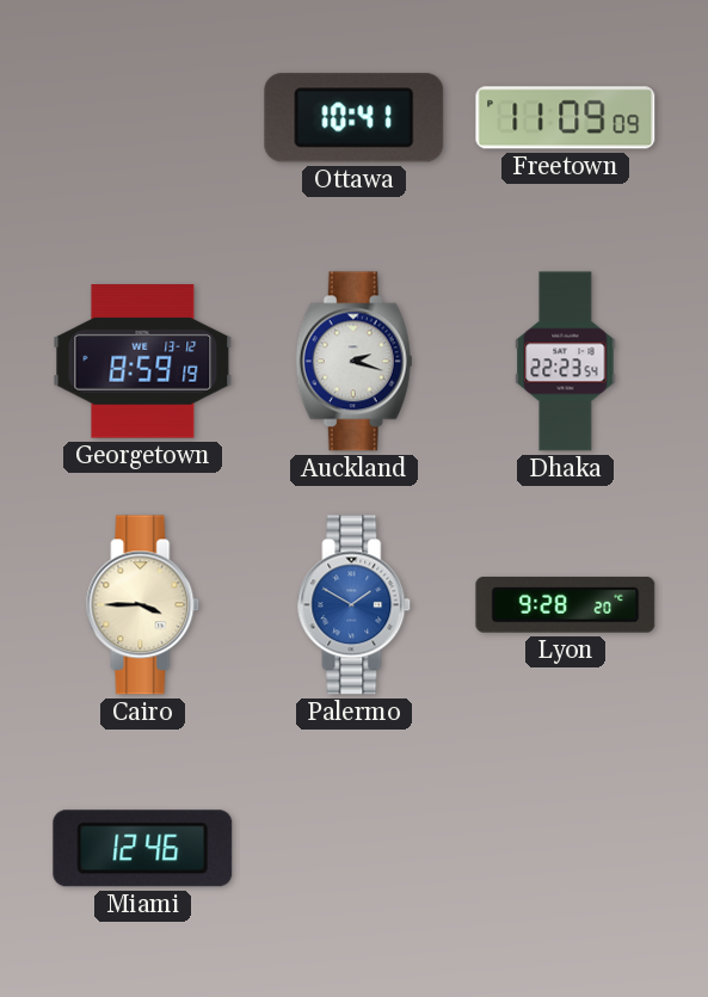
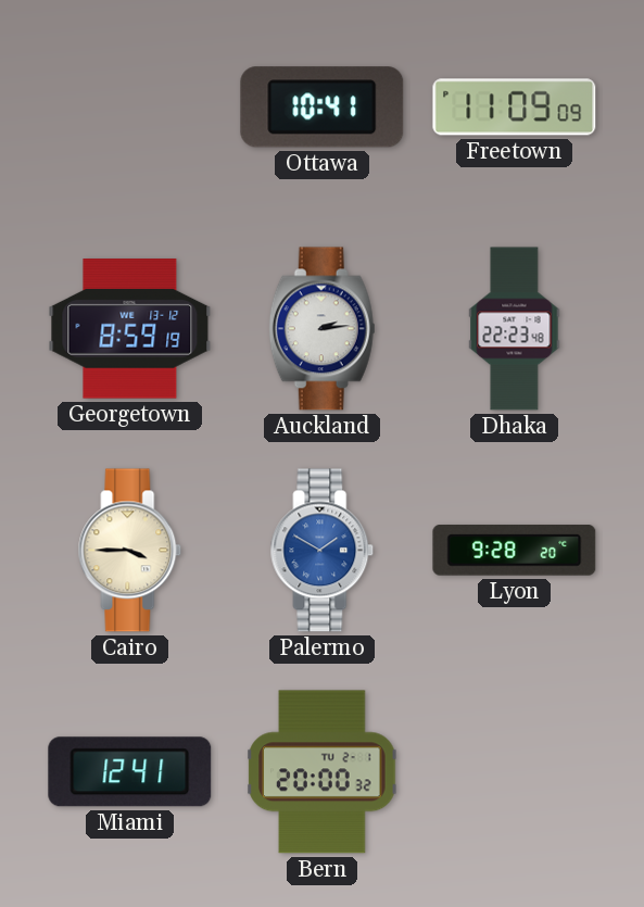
Auckland: 2:18 -> 2:14
Dhaka: 22:23:54 -> 22:23:48
Miami: 12:46 -> 12:41
Bern: none -> 20:00
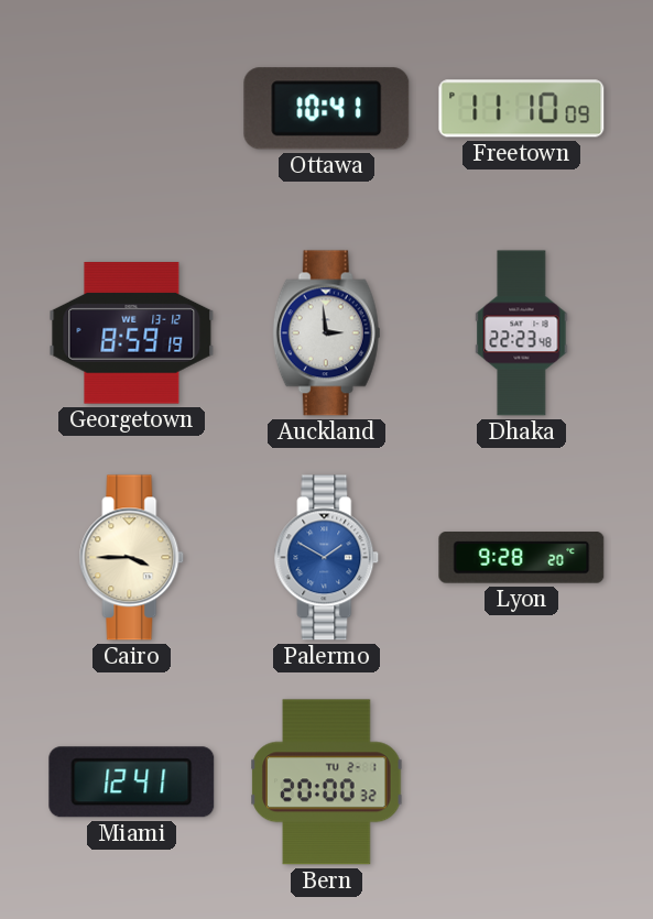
Freetown: 11:09 -> 11:10
Auckland: 2:14 -> 2:59
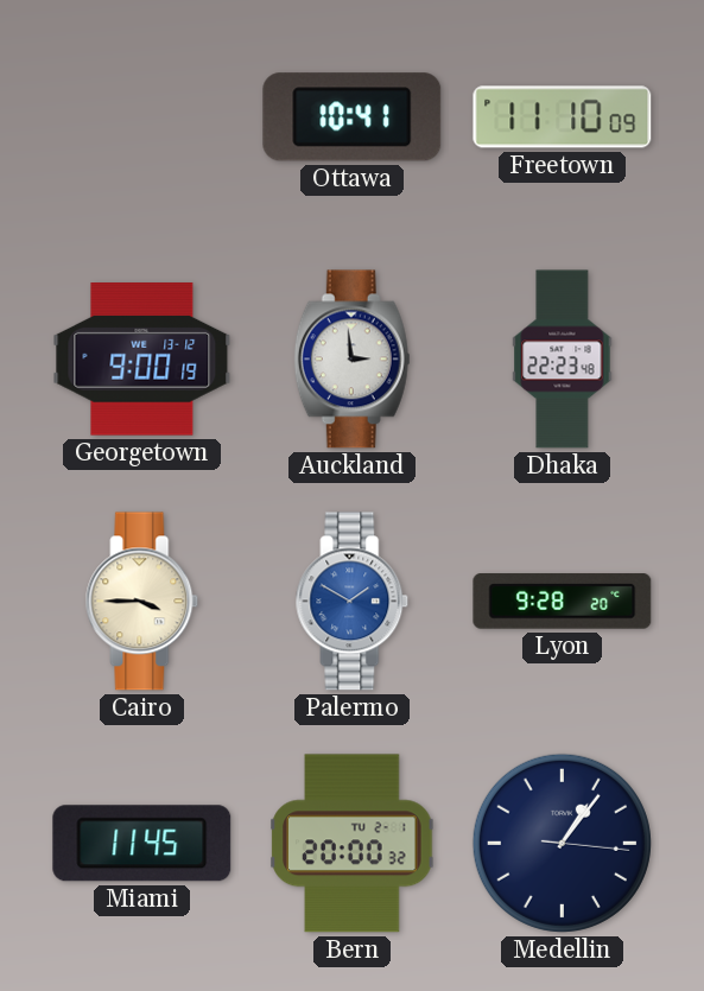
Georgetown: 8:59 -> 9:00
Miami: 12:41 -> 11:45
Medellin: none -> 1:06
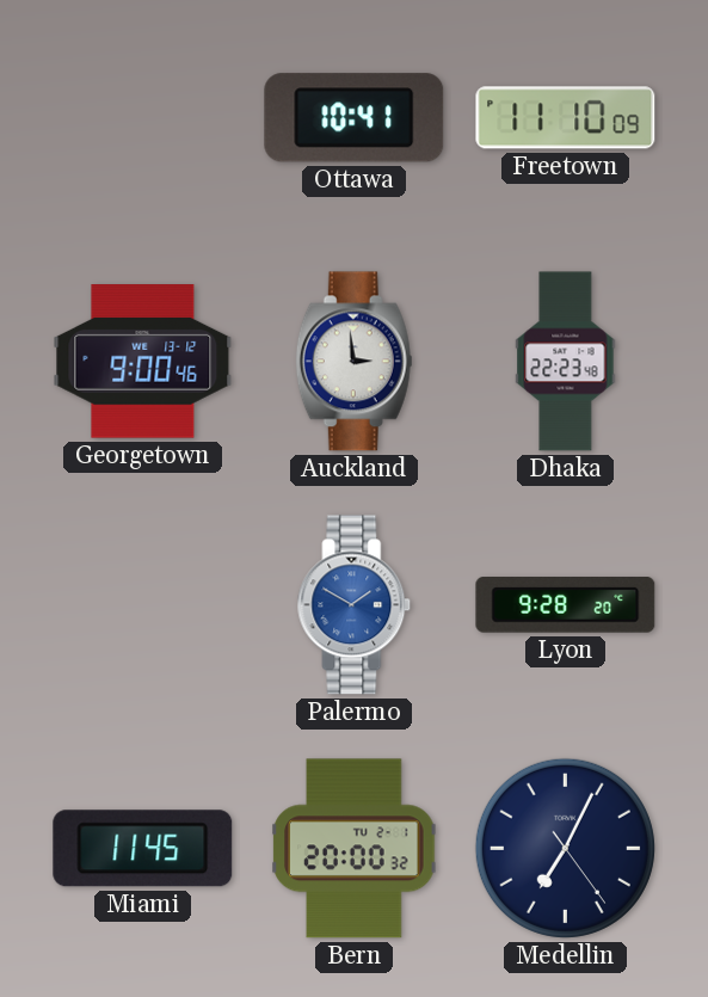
Georgetown: 9:00:19 -> 9:00:46
Cairo: 3:45 -> none
Medellin: 1:06 -> 7:04
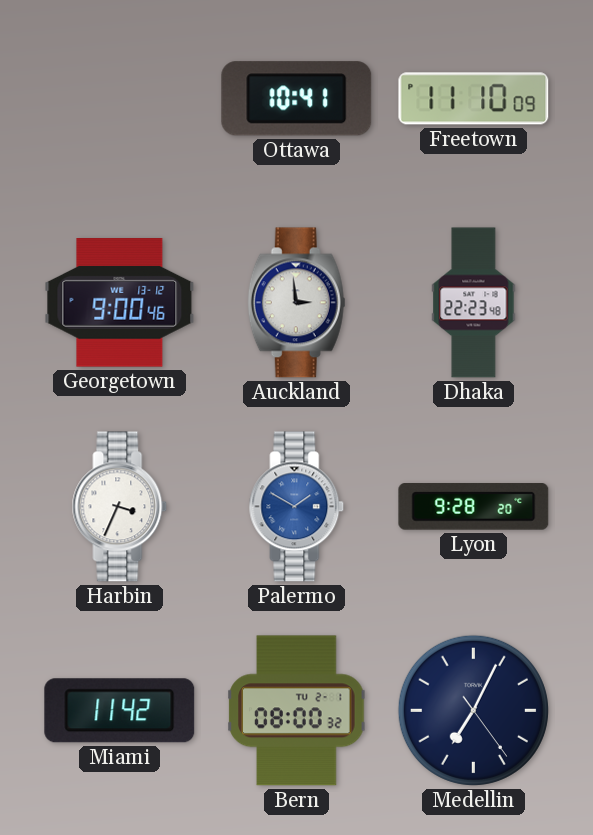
Harbin: none -> 3:34
Miami: 11:45 -> 11:42
Bern: 20:00 -> 08:00
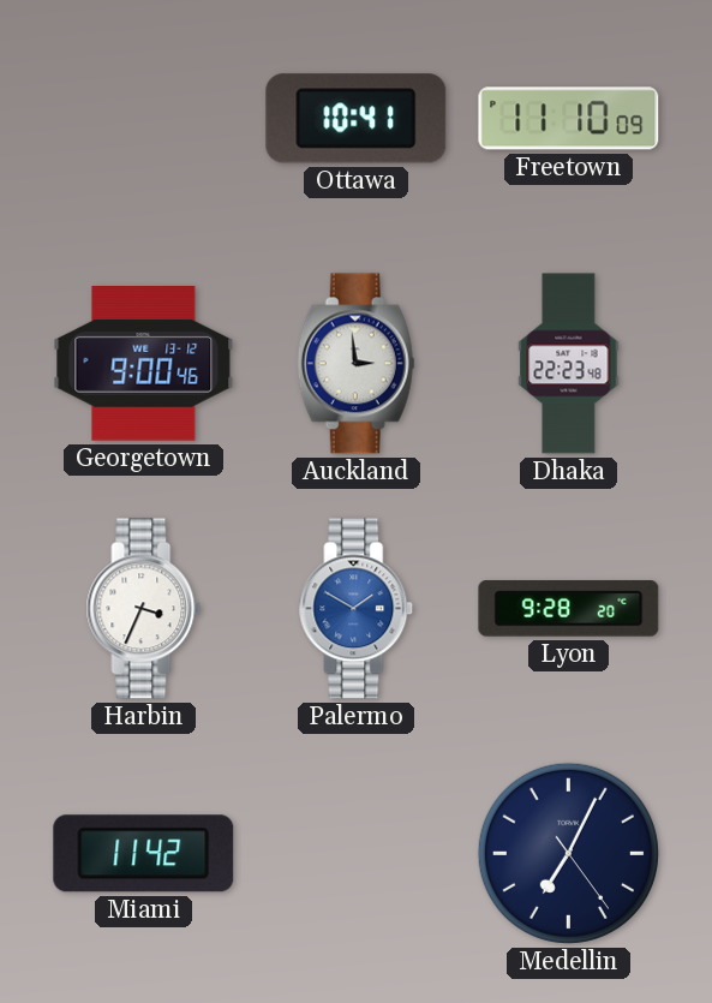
Bern: 08:00 -> none
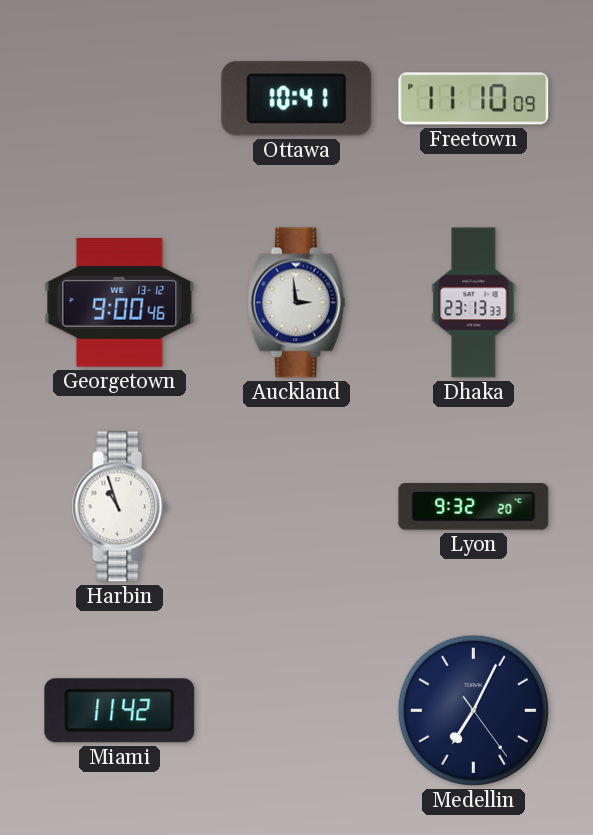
Dhaka: 22:23 -> 23:13
Harbin: 3:34 -> 10:57
Palermo: 1:50 -> none
Lyon: 9:28 -> 9:32
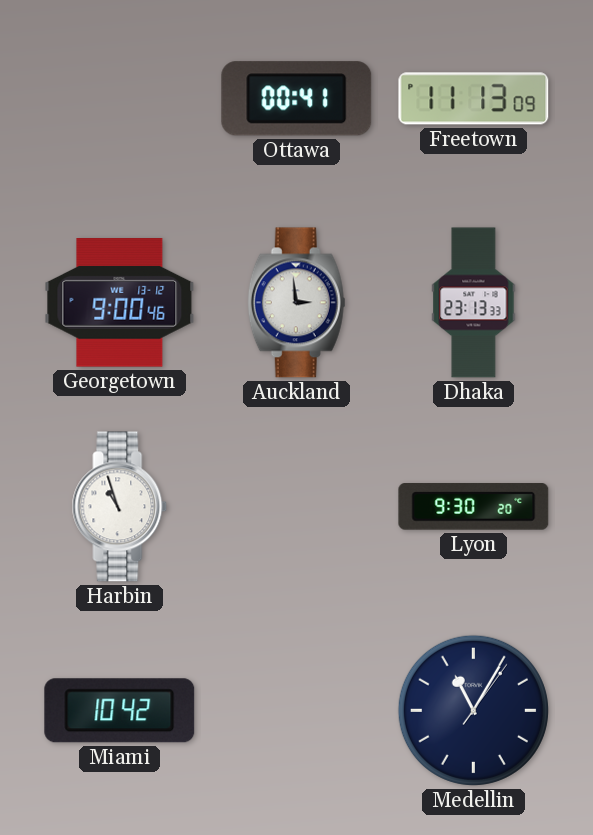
Ottawa: 10:41 -> 00:41
Freetown: 11:10 -> 11:13
Lyon: 9:32 -> 9:30
Miami: 11:42 -> 10:42
Medellin: 7:04 -> 11:05
